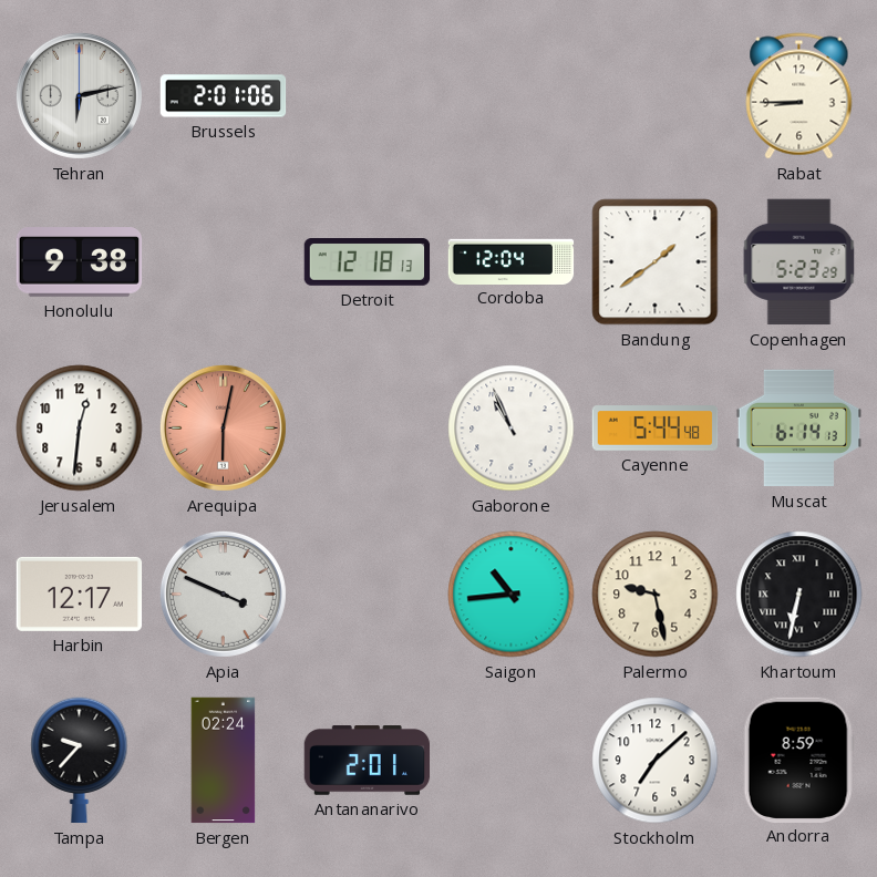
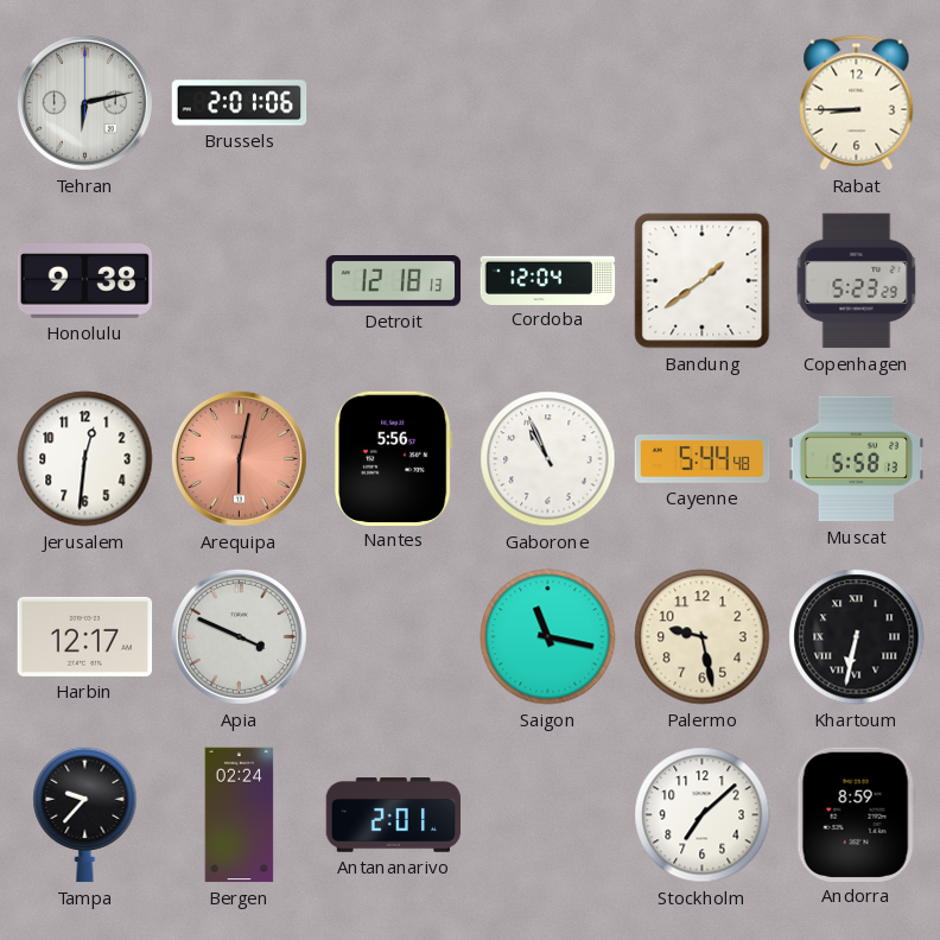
Nantes: none -> 5:56
Muscat: 6:14 -> 5:58
Saigon: 10:44 -> 11:17
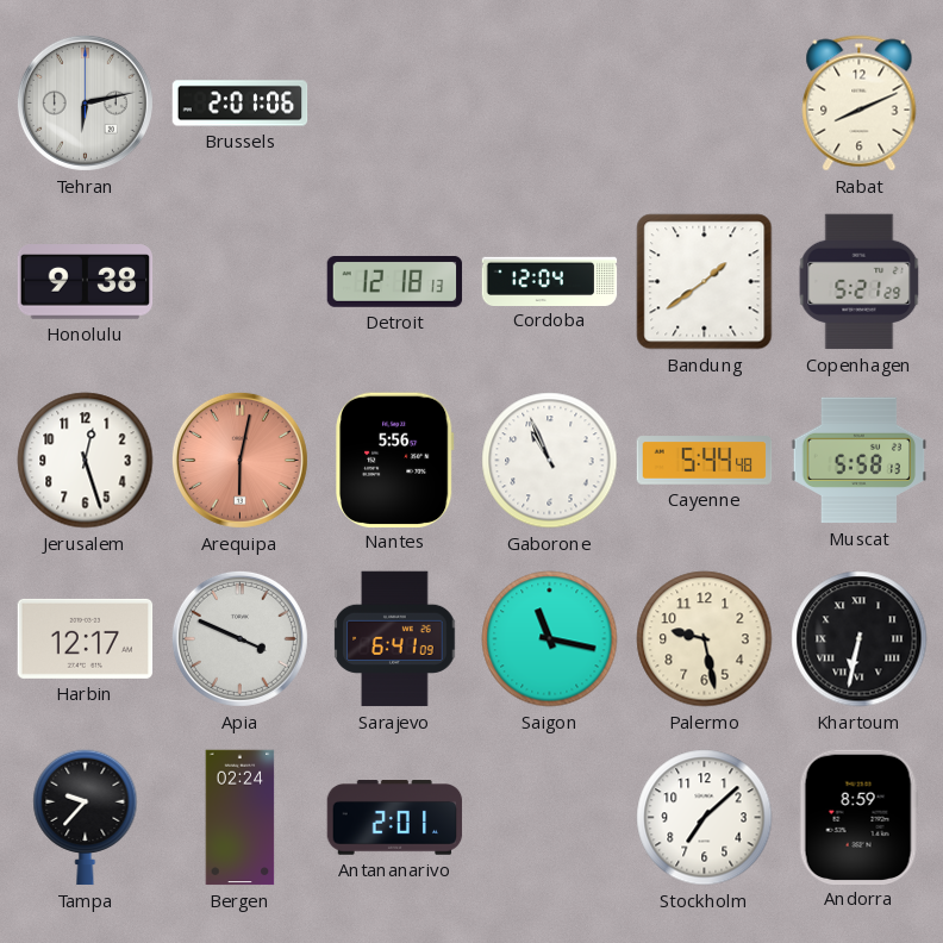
Rabat: 8:45 -> 8:11
Copenhagen: 5:23 -> 5:21
Jerusalem: 12:31 -> 12:27
Sarajevo: none -> 6:41
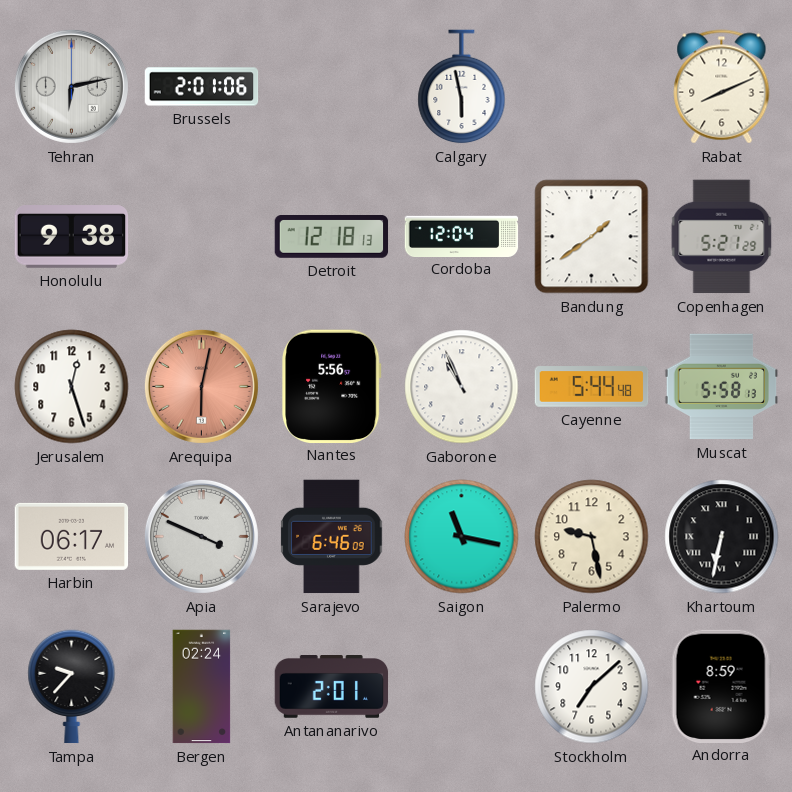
Calgary: none -> 5:58
Harbin: 12:17 -> 06:17
Sarajevo: 6:41 -> 6:46
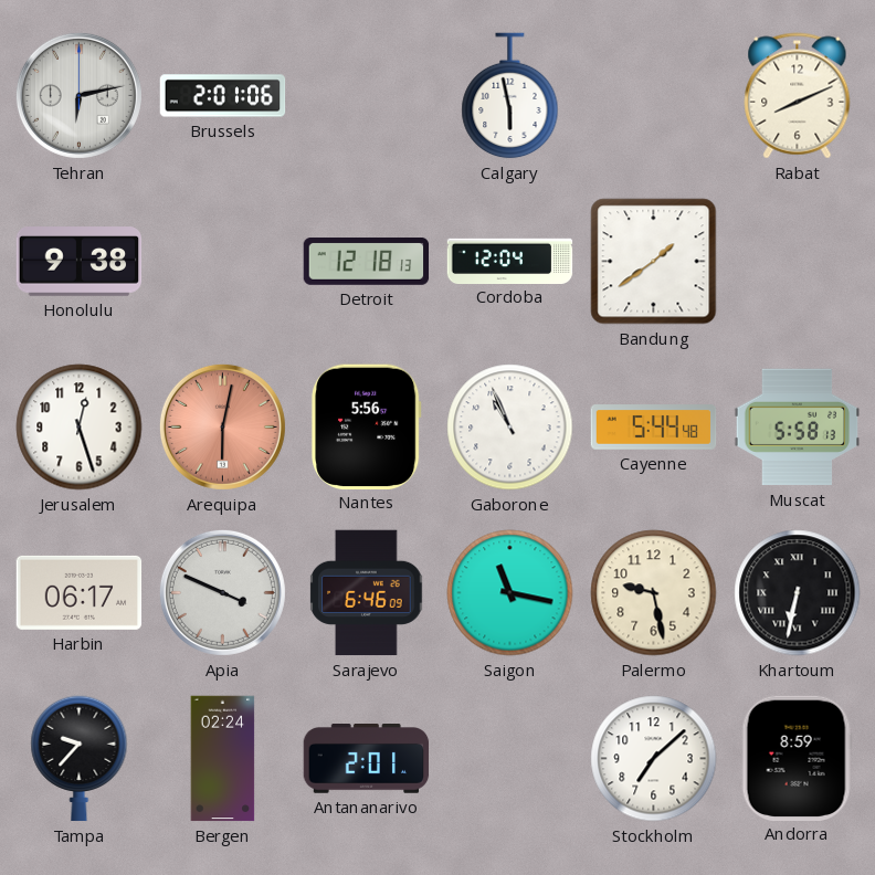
Copenhagen: 5:21 -> none
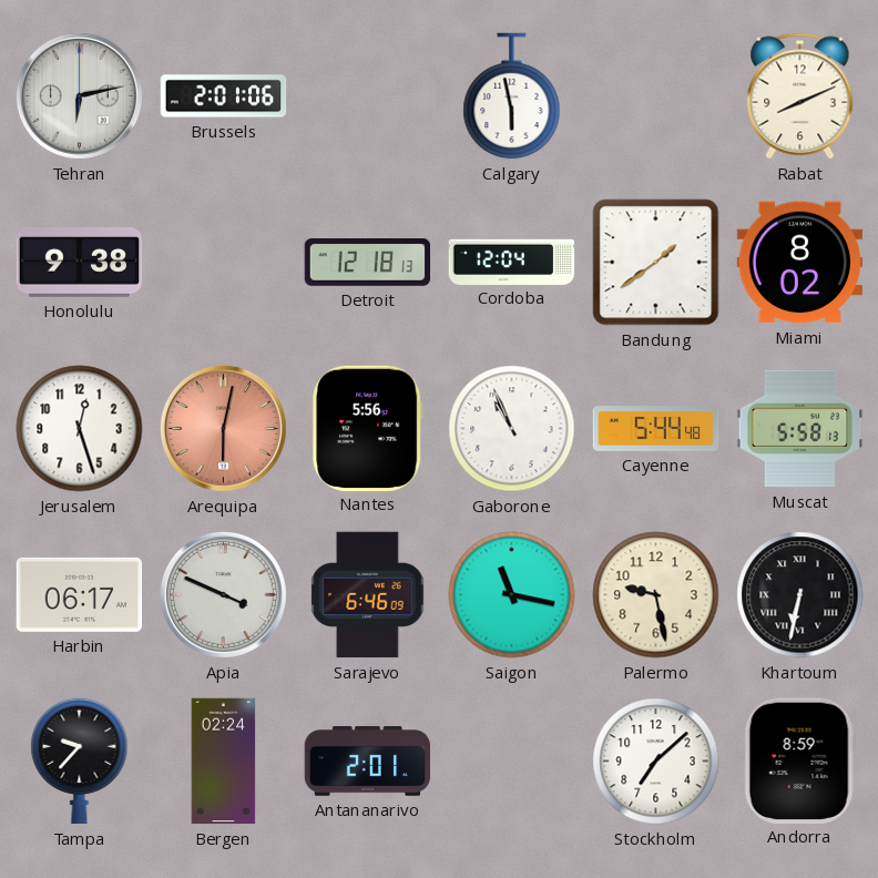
Miami: none -> 8:02
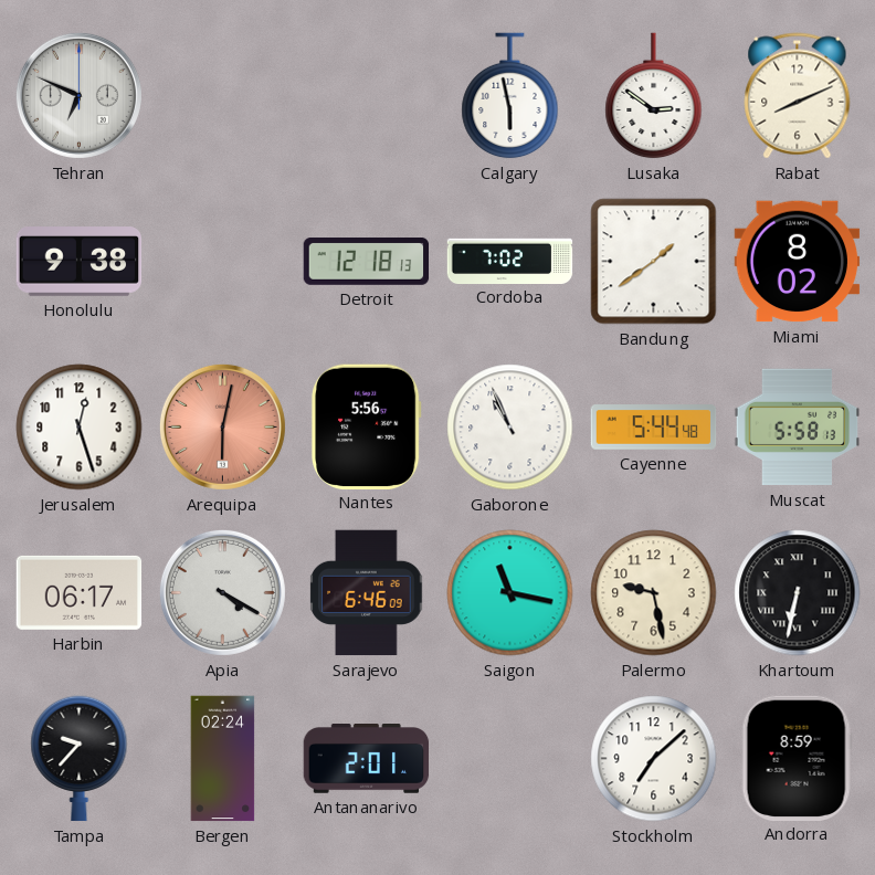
Tehran: 6:13 -> 6:49
Brussels: 2:01 -> none
Lusaka: none -> 2:51
Cordoba: 12:04 -> 7:02
Apia: 3:49 -> 4:20
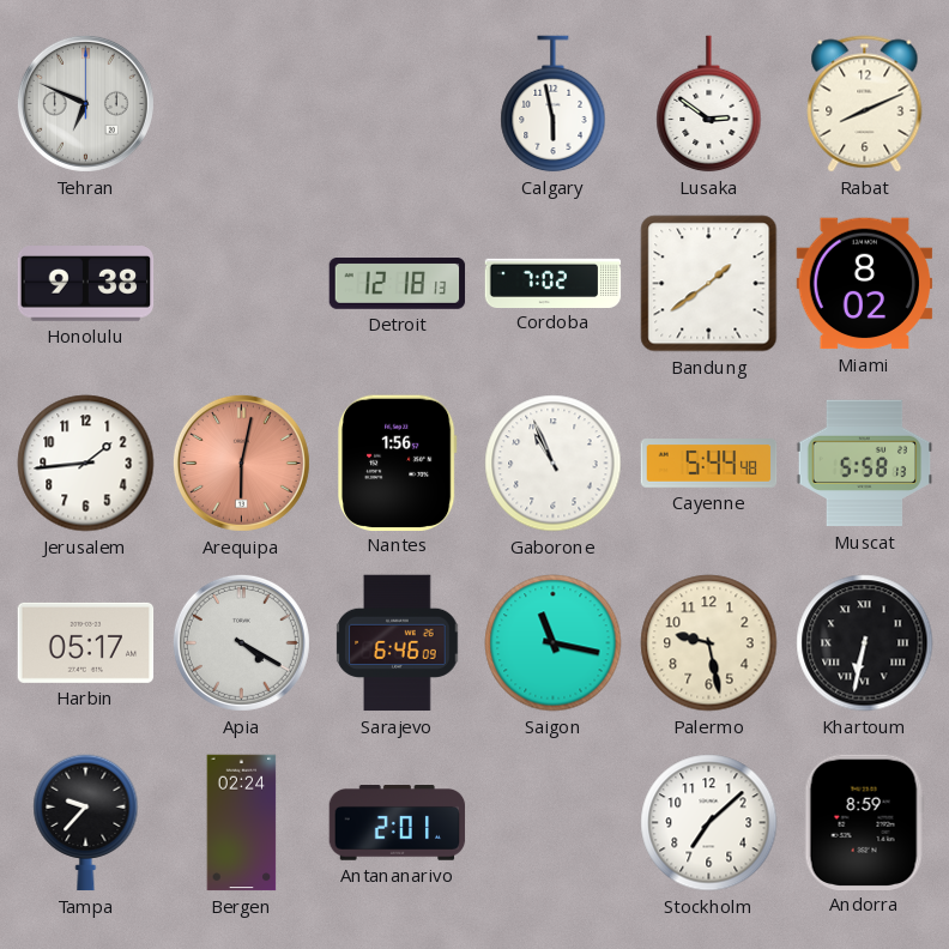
Jerusalem: 12:27 -> 1:44
Nantes: 5:56 -> 1:56
Harbin: 06:17 -> 05:17
